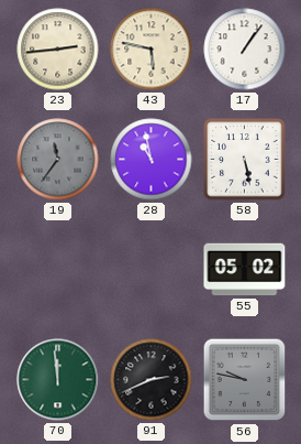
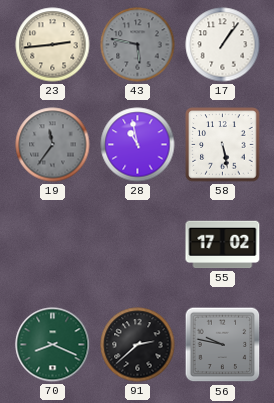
43 dial: cream -> grey
55: 05:02 -> 17:02
70: 11:59 -> 8:19
91: 2:41 -> 2:38
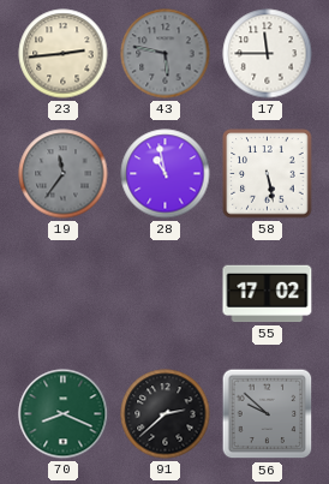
17: 1:06 -> 11:45
56: 9:47 -> 9:52
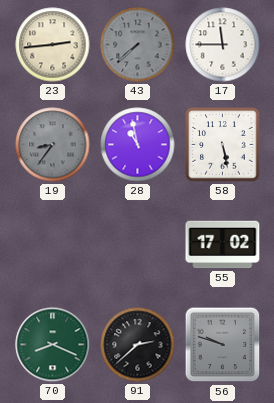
43: 5:47 -> 7:38
19: 11:36 -> 8:36
56: 9:52 -> 9:48
